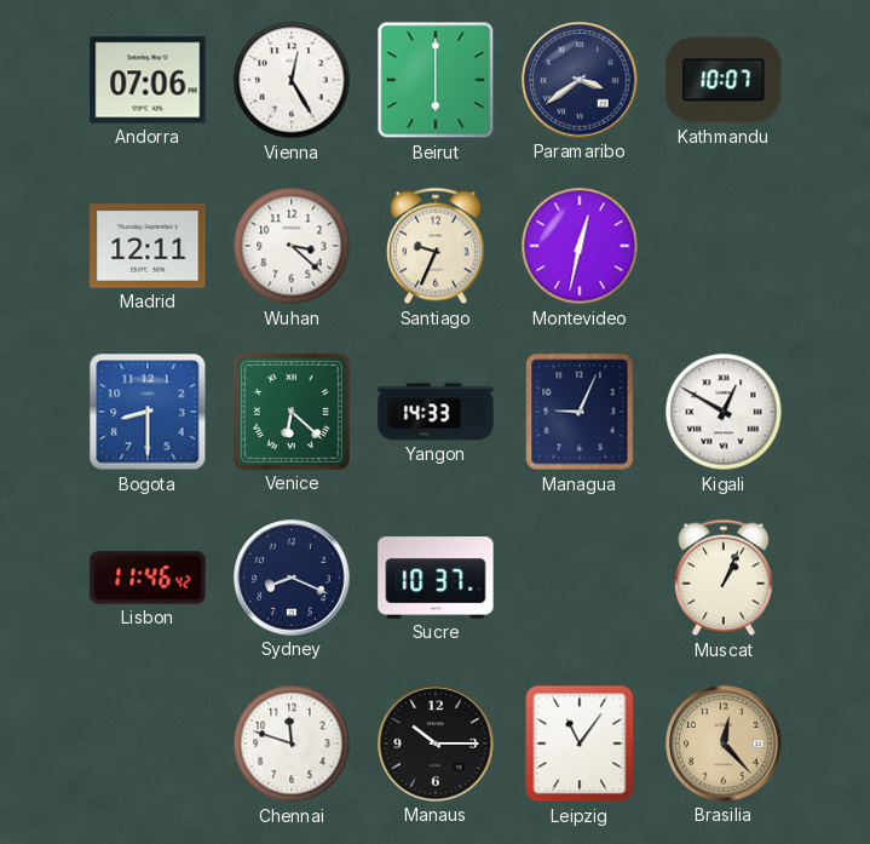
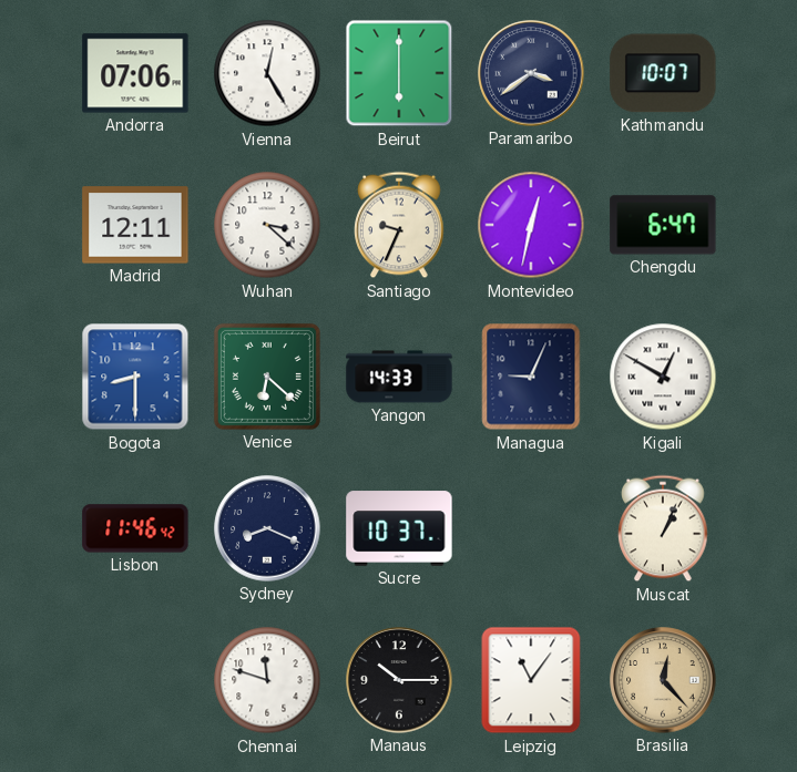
Chengdu: none -> 6:47
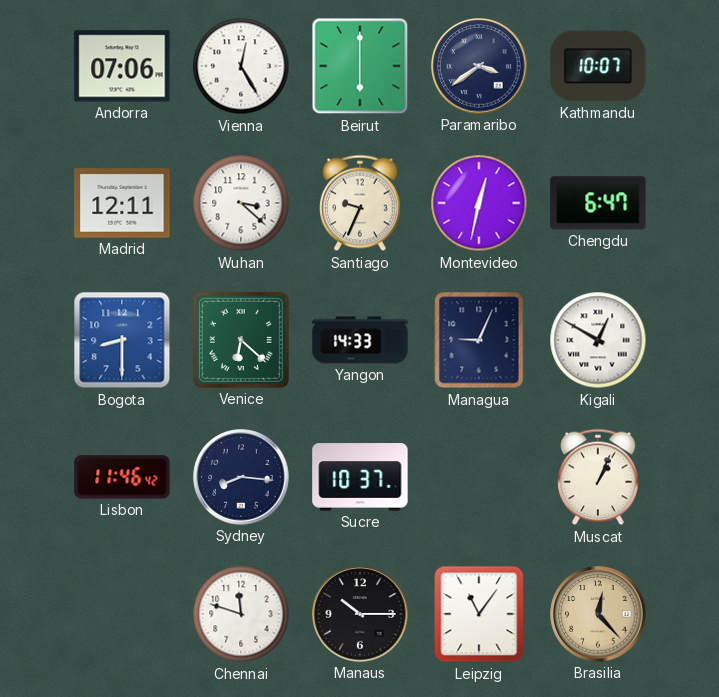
Sydney: 8:19 -> 8:16
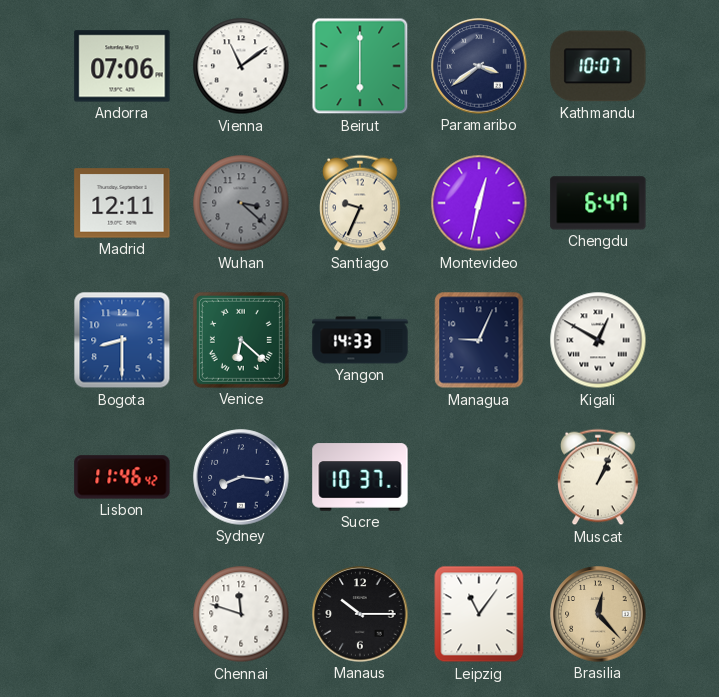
Vienna: 12:25 -> 11:09
Wuhan dial: white -> grey
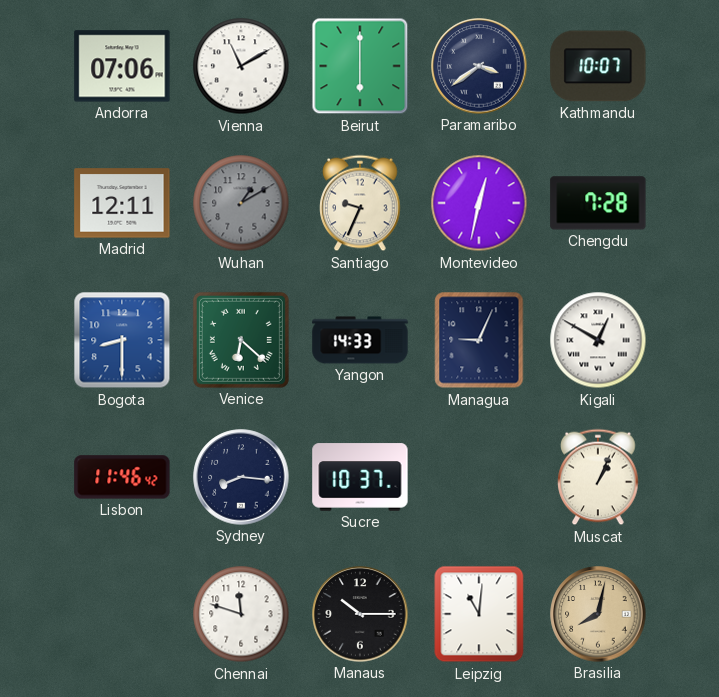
Vienna: 11:09 -> 11:10
Wuhan: 3:22 -> 1:10
Chengdu: 6:47 -> 7:28
Leipzig: 11:06 -> 11:01
Brasilia: 12:23 -> 8:02
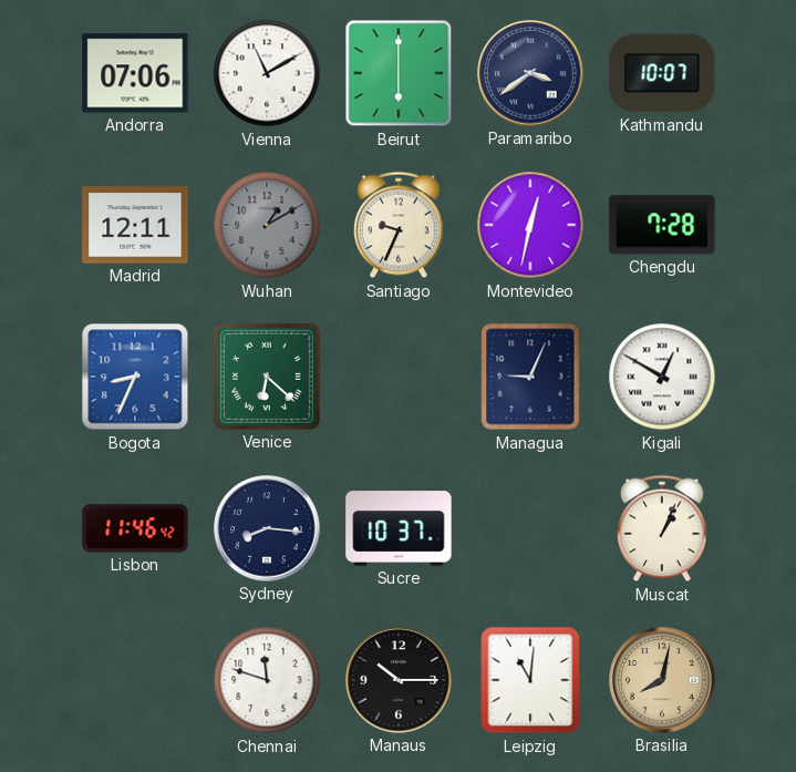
Bogota: 8:30 -> 8:34
Yangon: 14:33 -> none
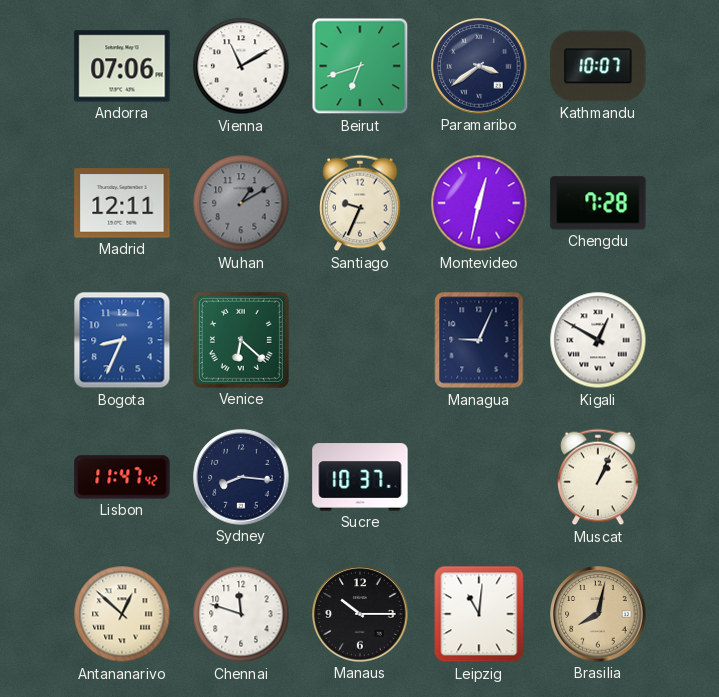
Beirut: 6:00 -> 6:42
Lisbon: 11:46 -> 11:47
Antananarivo: none -> 12:52
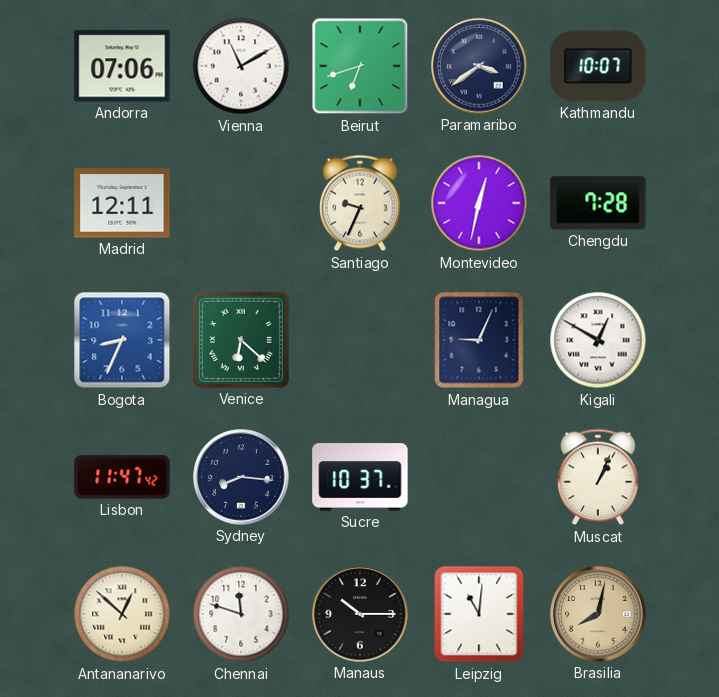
Wuhan: 1:10 -> none
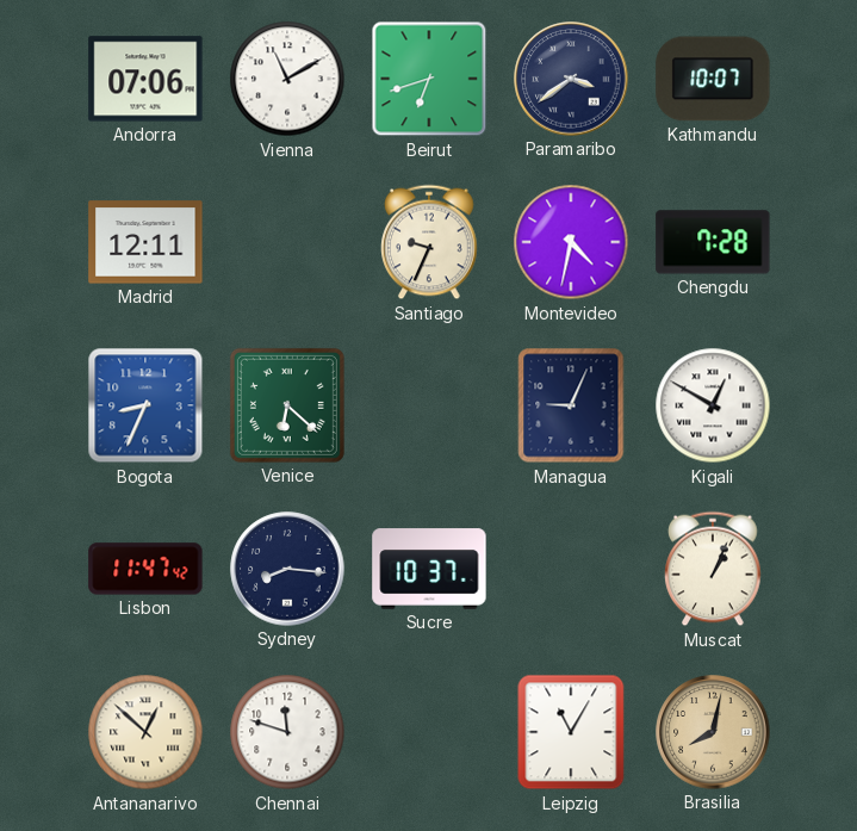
Montevideo: 12:32 -> 4:32
Manaus: 10:15 -> none
Leipzig: 11:01 -> 11:05
